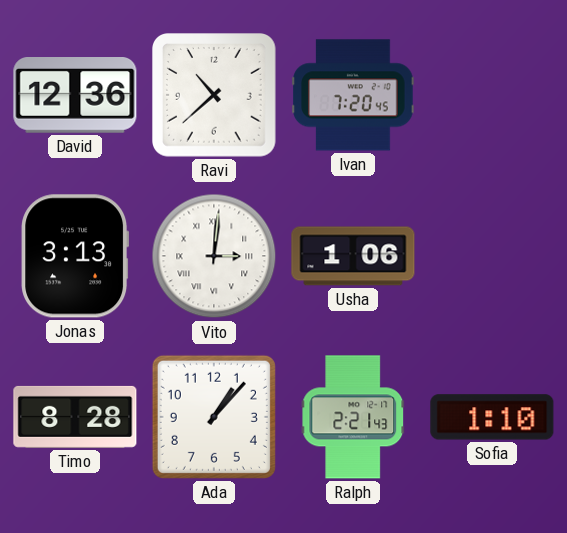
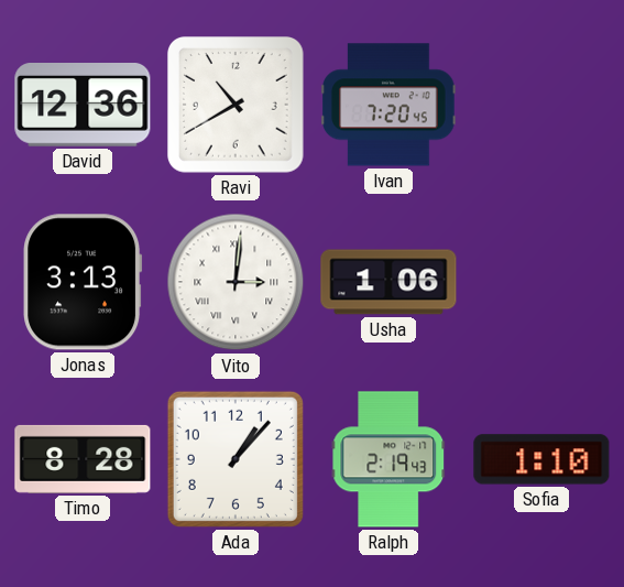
Ravi: 10:38 -> 10:40
Ralph: 2:21 -> 2:19
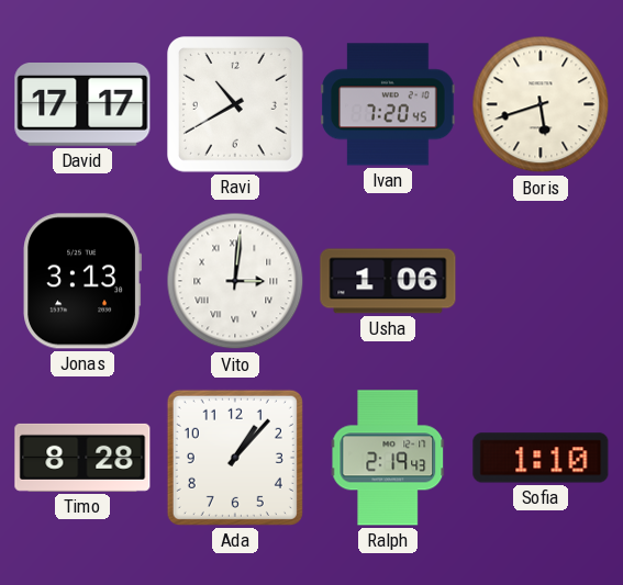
David: 12:36 -> 17:17
Boris: none -> 5:42
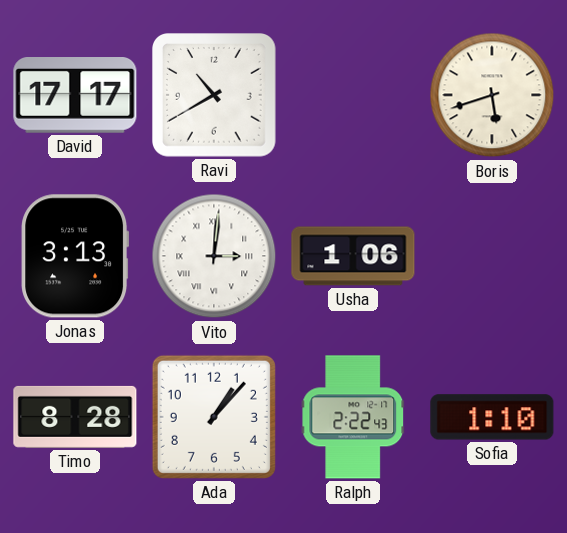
Ivan: 7:20 -> none
Ralph: 2:19 -> 2:22
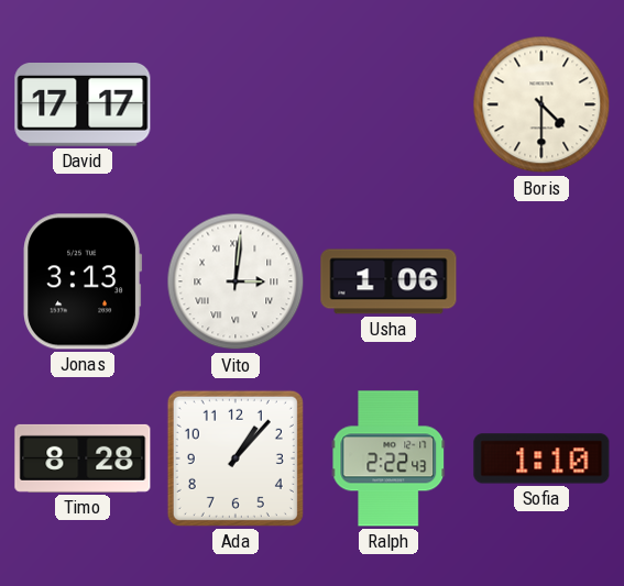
Ravi: 10:40 -> none
Boris: 5:42 -> 4:30
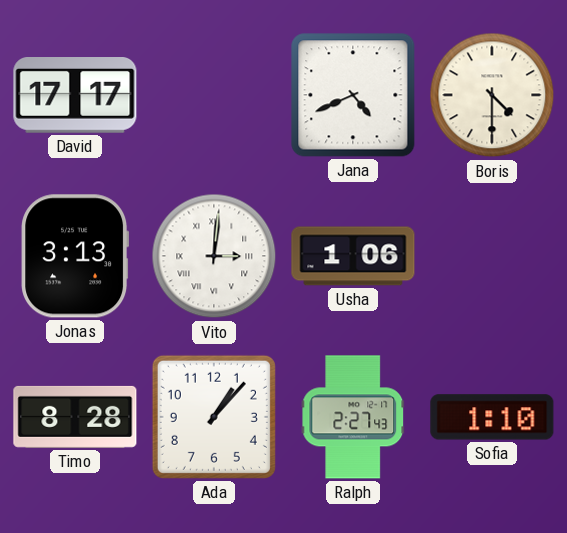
Jana: none -> 4:41
Ralph: 2:22 -> 2:27
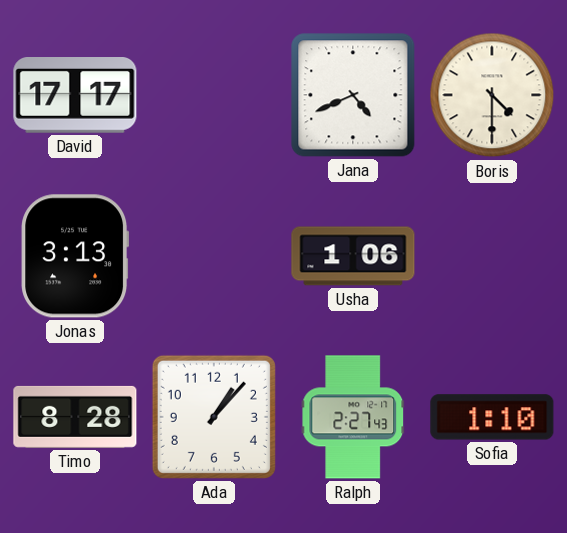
Vito: 3:01 -> none
